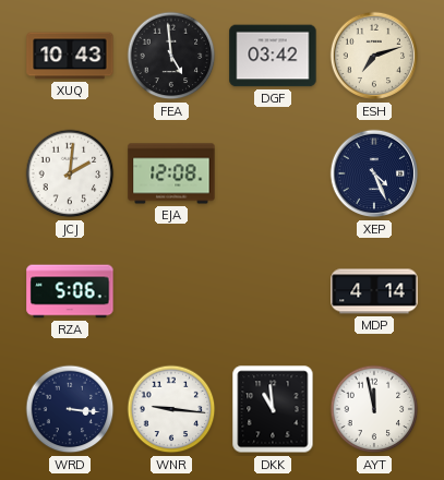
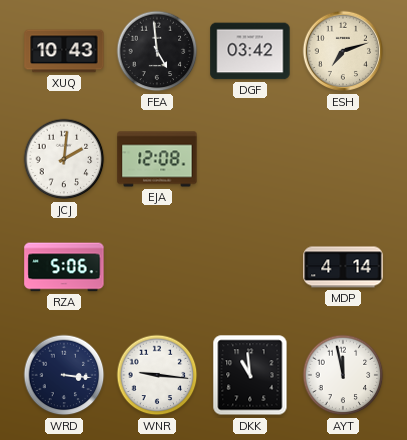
XEP: 4:26 -> none
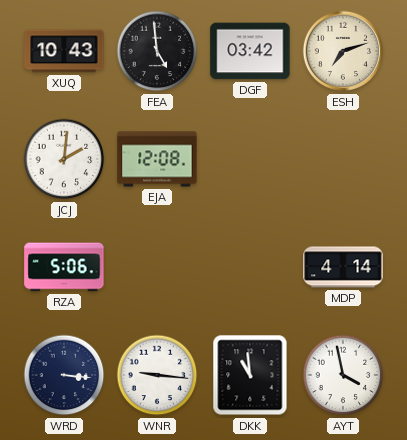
AYT: 11:58 -> 3:58
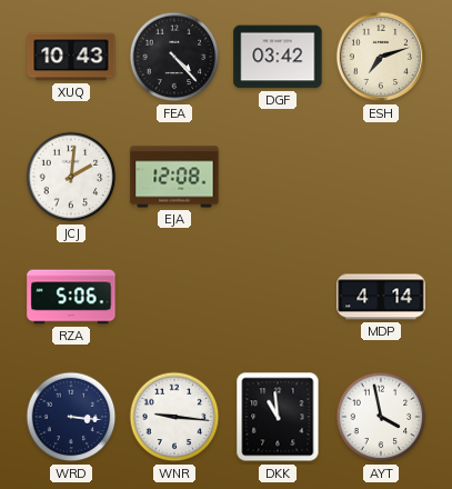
FEA: 4:59 -> 4:23
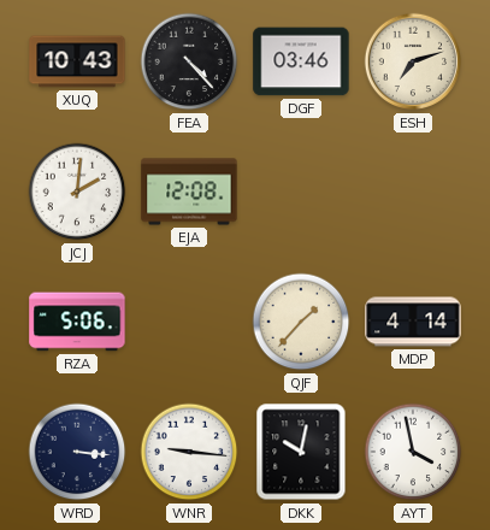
DGF: 03:42 -> 03:46
QJF: none -> 1:37
DKK: 10:59 -> 10:02
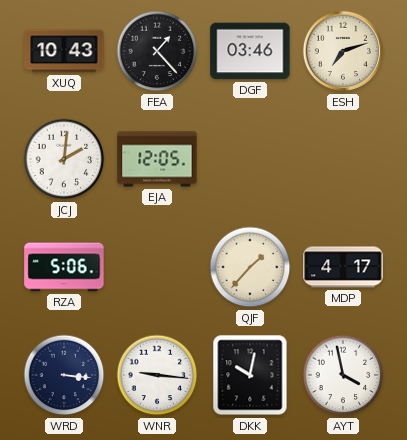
FEA: 4:23 -> 1:23
EJA: 12:08 -> 12:05
MDP: 4:14 -> 4:17
